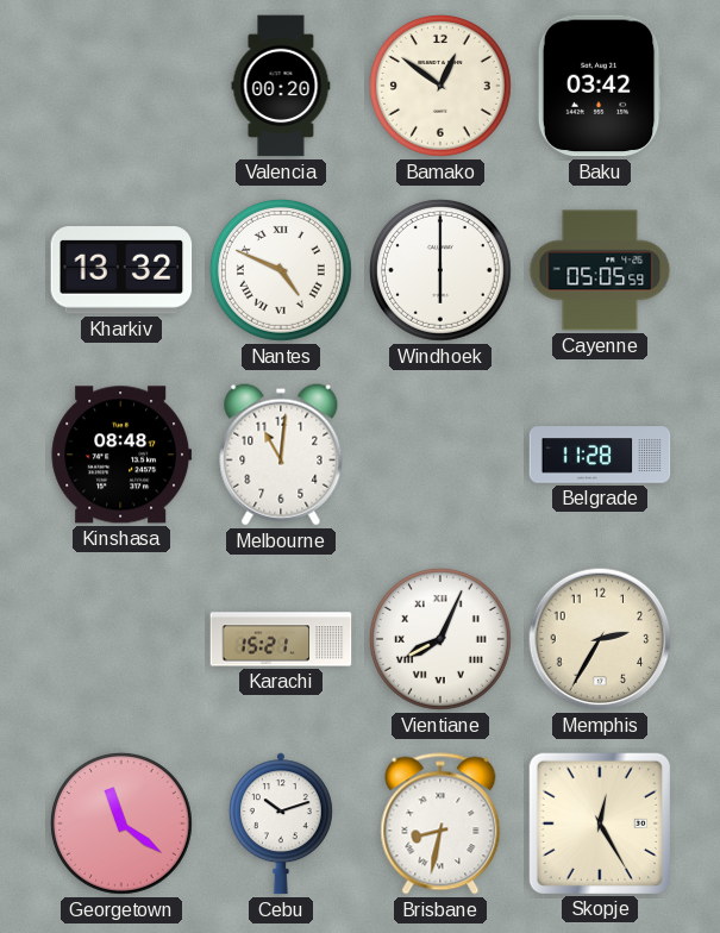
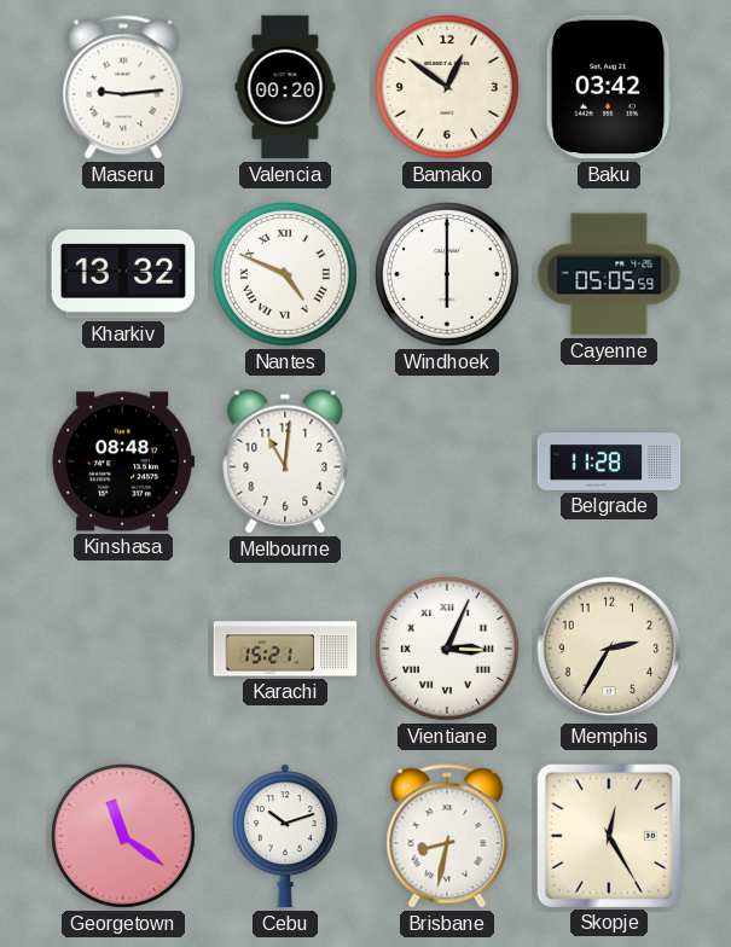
Maseru: none -> 9:14
Vientiane: 8:04 -> 3:04
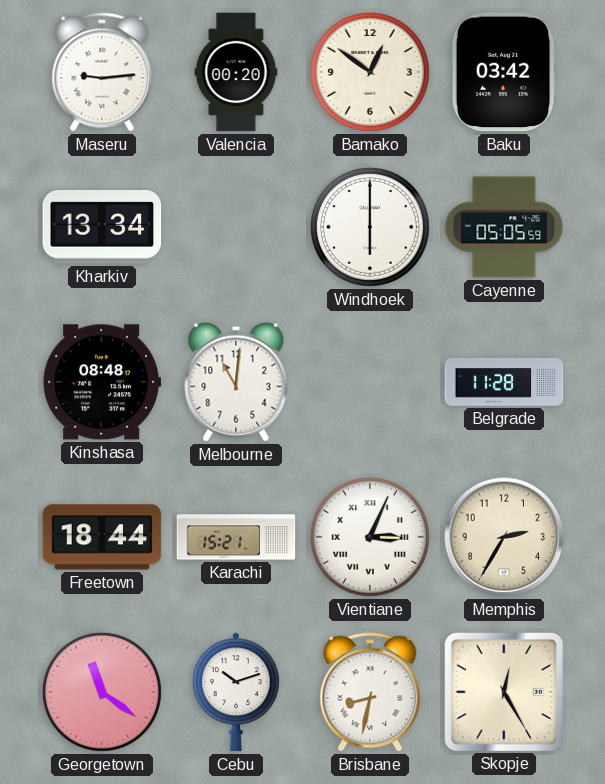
Kharkiv: 13:32 -> 13:34
Nantes: 4:49 -> none
Freetown: none -> 18:44
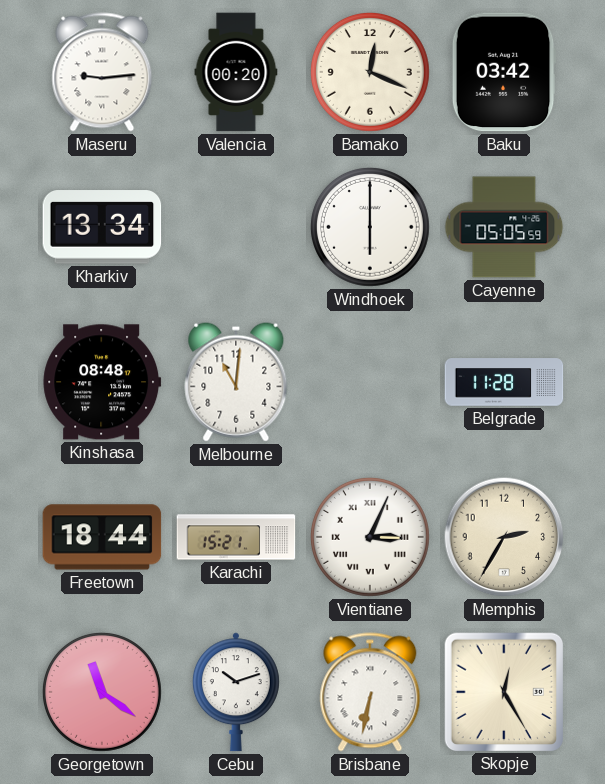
Bamako: 12:51 -> 12:19
Brisbane: 8:32 -> 6:32
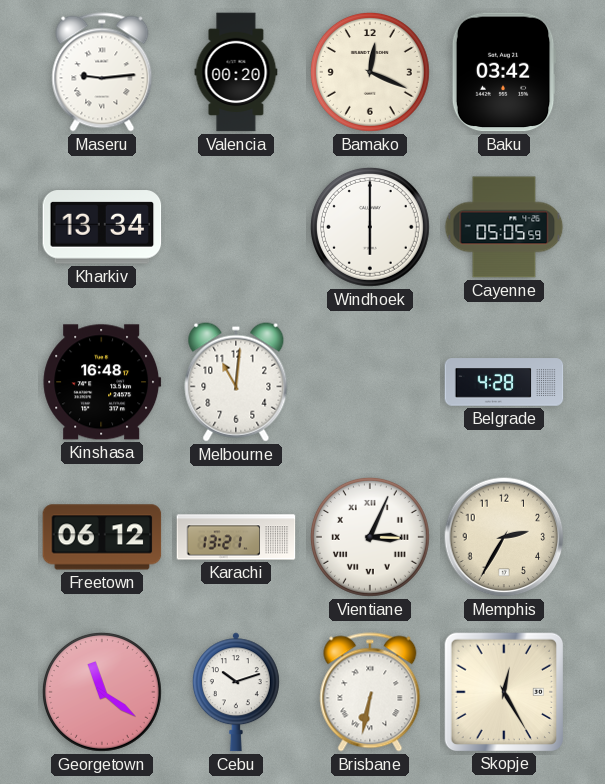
Kinshasa: 08:48 -> 16:48
Belgrade: 11:28 -> 4:28
Freetown: 18:44 -> 06:12
Karachi: 15:21 -> 13:21
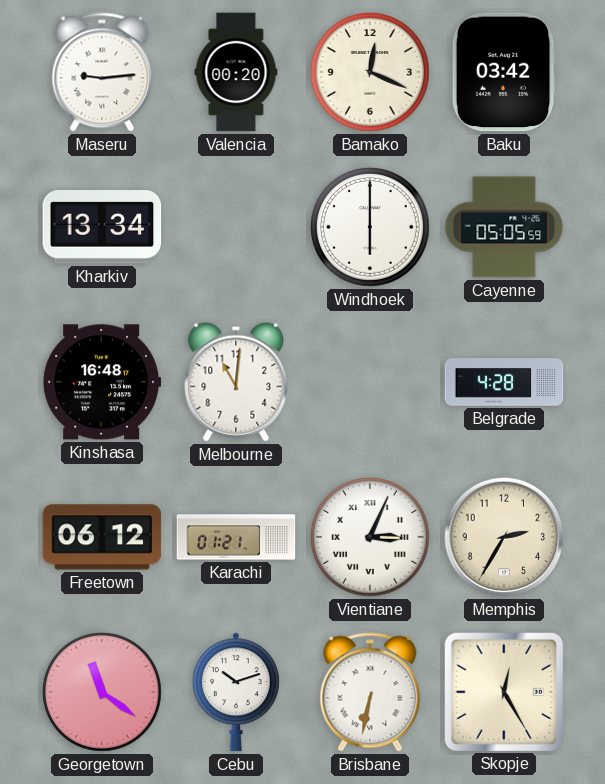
Karachi: 13:21 -> 01:21
